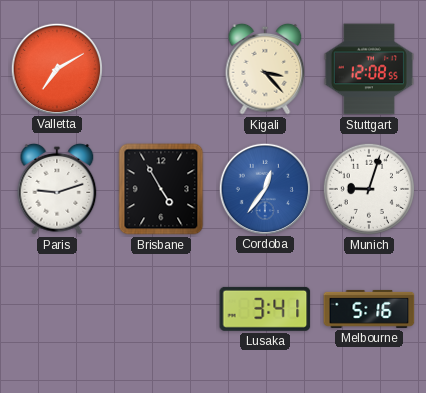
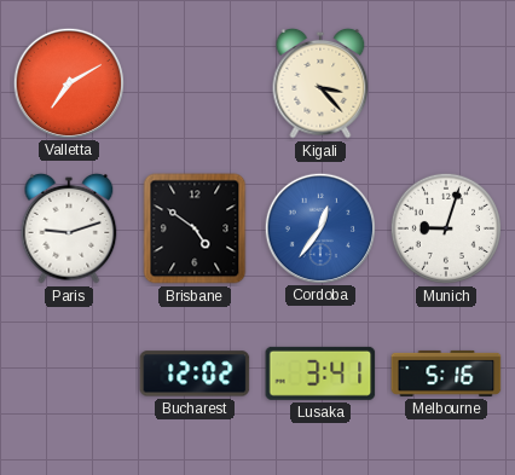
Stuttgart: 12:08 -> none
Brisbane: 4:55 -> 4:51
Bucharest: none -> 12:02
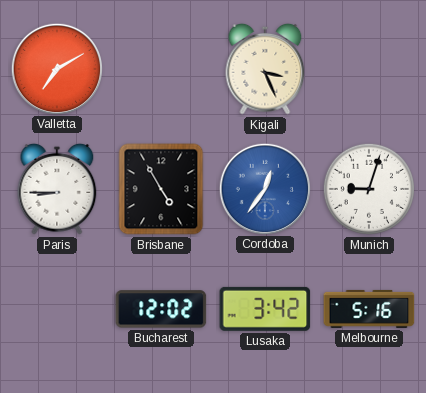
Kigali: 3:23 -> 3:26
Paris: 9:12 -> 8:45
Brisbane: 4:51 -> 4:55
Lusaka: 3:41 -> 3:42
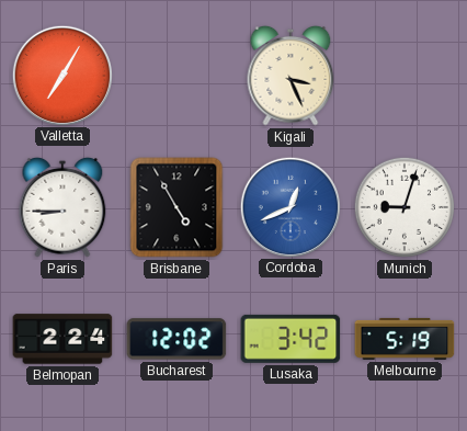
Valletta: 7:10 -> 7:05
Cordoba: 12:36 -> 12:41
Belmopan: none -> 2:24
Melbourne: 5:16 -> 5:19
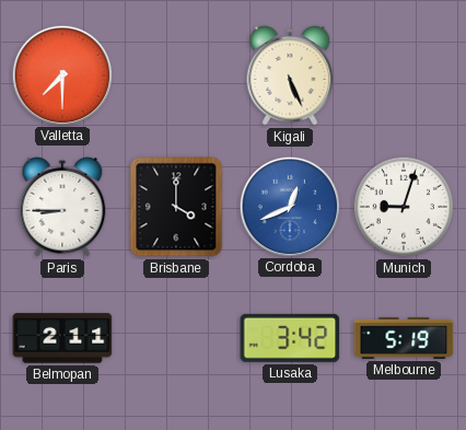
Valletta: 7:05 -> 7:30
Kigali: 3:26 -> 5:26
Brisbane: 4:55 -> 4:00
Belmopan: 2:24 -> 2:11
Bucharest: 12:02 -> none
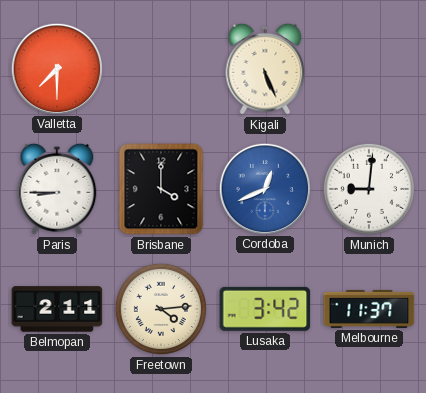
Munich: 9:03 -> 9:01
Freetown: none -> 4:14
Melbourne: 5:19 -> 11:37
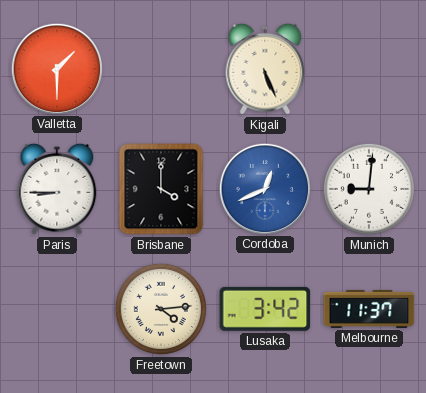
Valletta: 7:30 -> 1:30
Belmopan: 2:11 -> none
